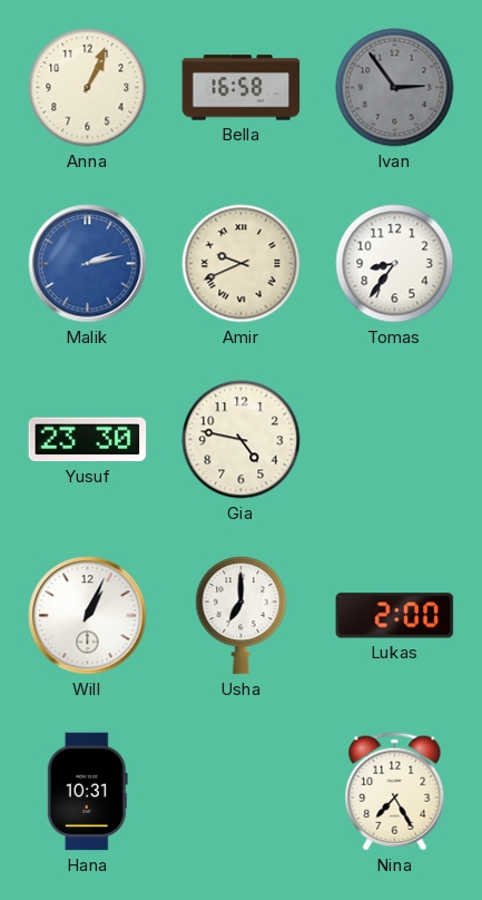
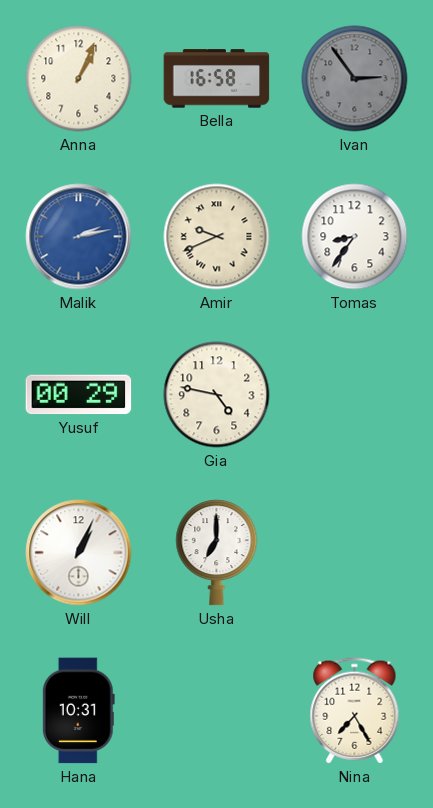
Yusuf: 23:30 -> 00:29
Lukas: 2:00 -> none
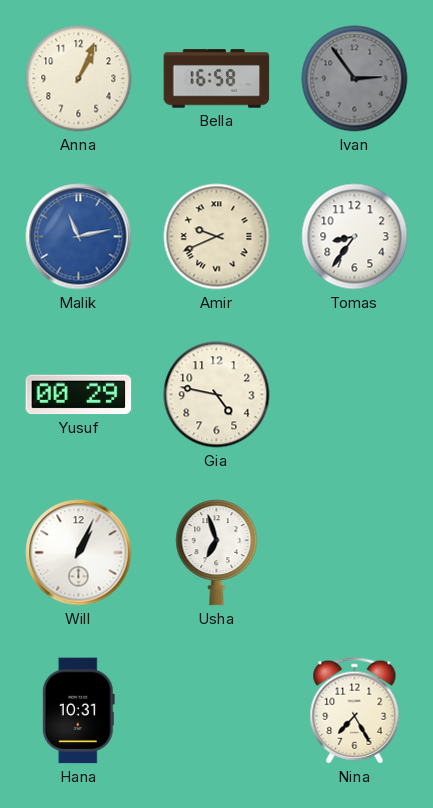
Malik: 2:13 -> 11:13
Usha: 7:00 -> 6:57
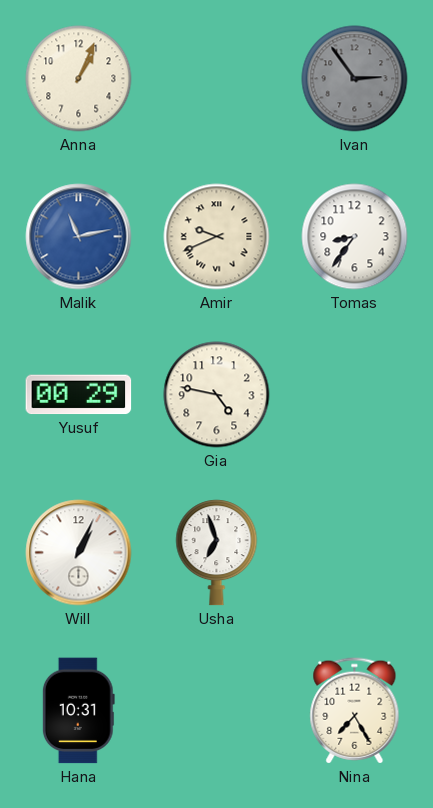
Bella: 16:58 -> none
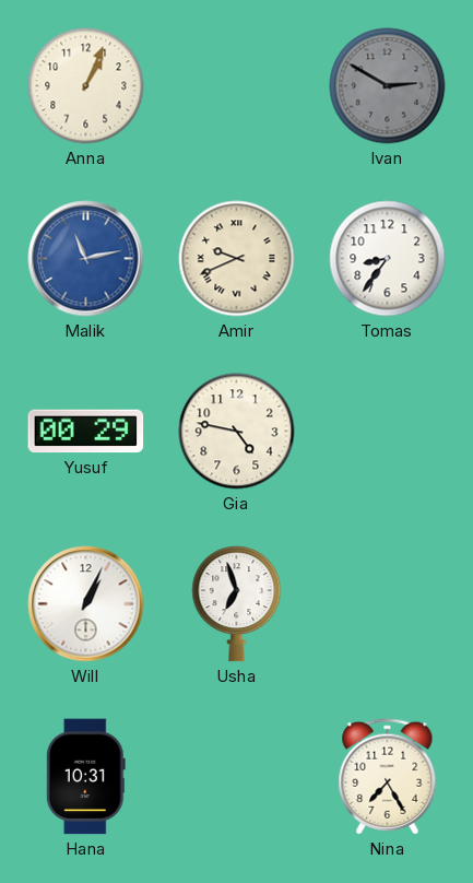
Ivan: 2:54 -> 2:50
